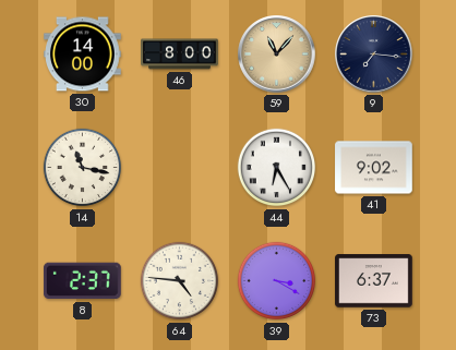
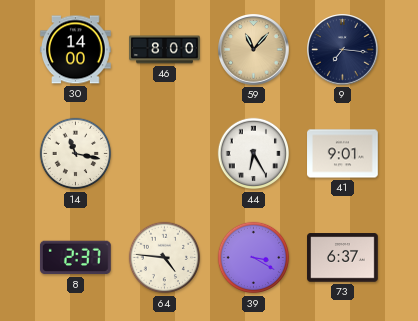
41: 9:02 -> 9:01
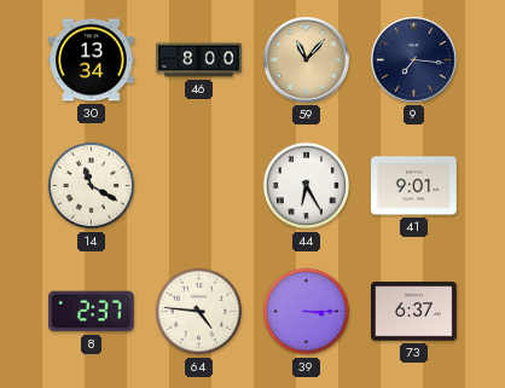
30: 14:00 -> 13:34
14: 11:17 -> 11:20
39: 3:20 -> 3:15
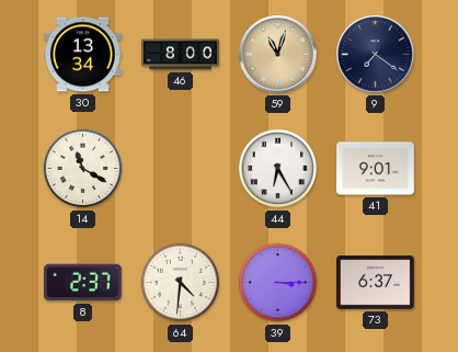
59: 11:07 -> 11:03
9: 7:16 -> 7:21
64: 4:46 -> 4:31
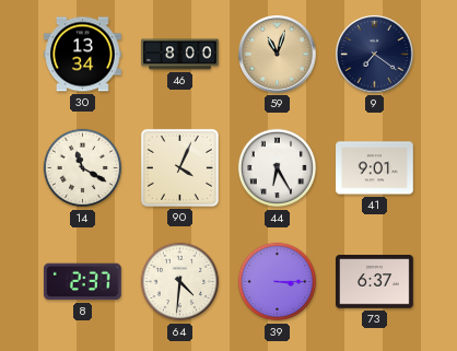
90: none -> 4:04
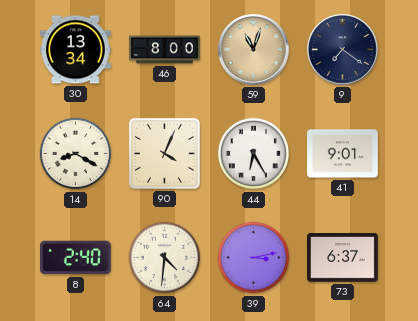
14: 11:20 -> 8:20
8: 2:37 -> 2:40
39: 3:15 -> 3:13
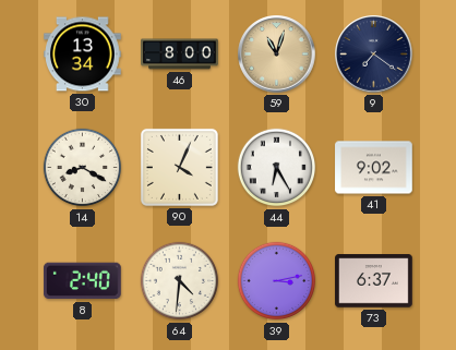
41: 9:01 -> 9:02
